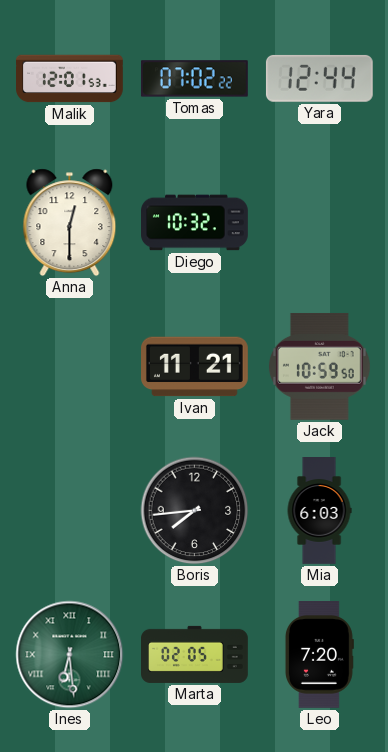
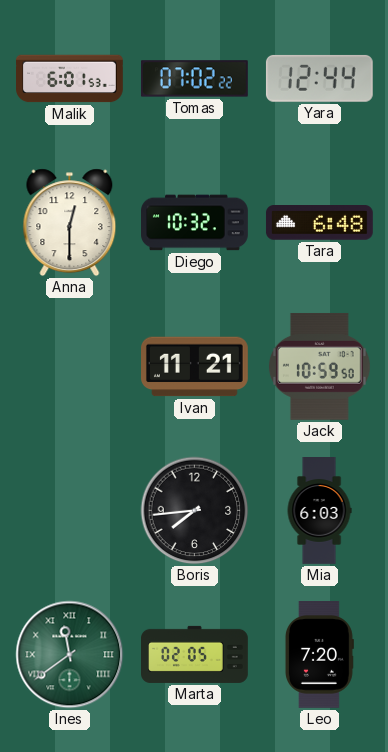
Malik: 12:01 -> 6:01
Tara: none -> 6:48
Ines: 6:29 -> 11:39
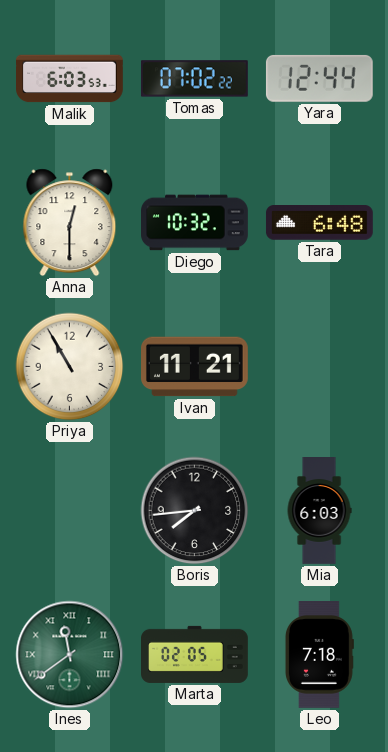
Malik: 6:01 -> 6:03
Priya: none -> 10:55
Jack: 10:59 -> none
Leo: 7:20 -> 7:18
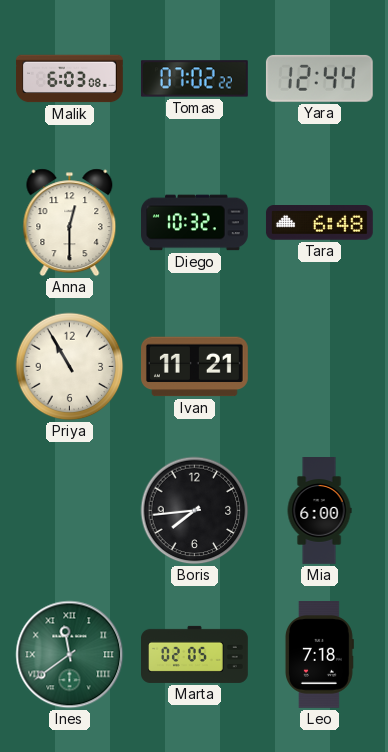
Malik: 6:03:53 -> 6:03:08
Mia: 6:03 -> 6:00
